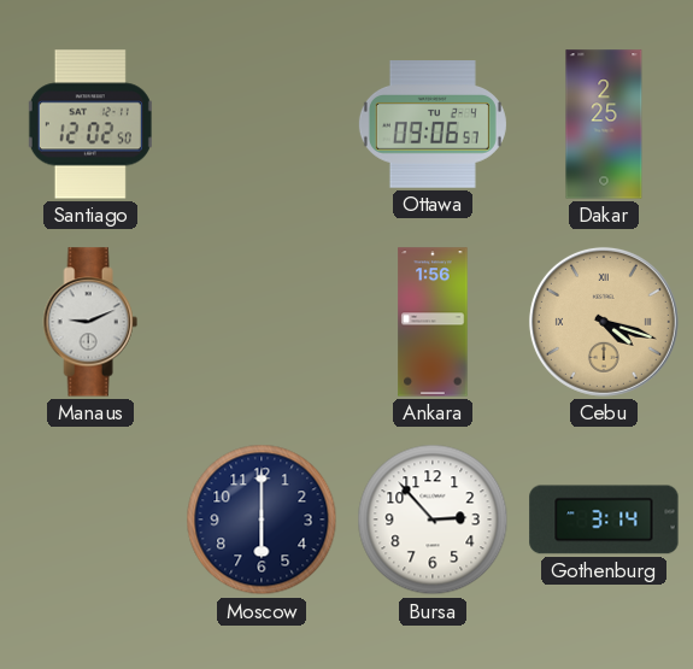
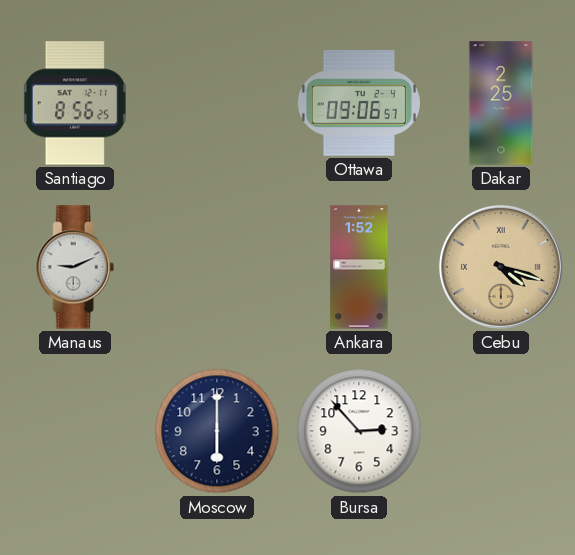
Santiago: 12:02 -> 8:56
Ankara: 1:56 -> 1:52
Gothenburg: 3:14 -> none
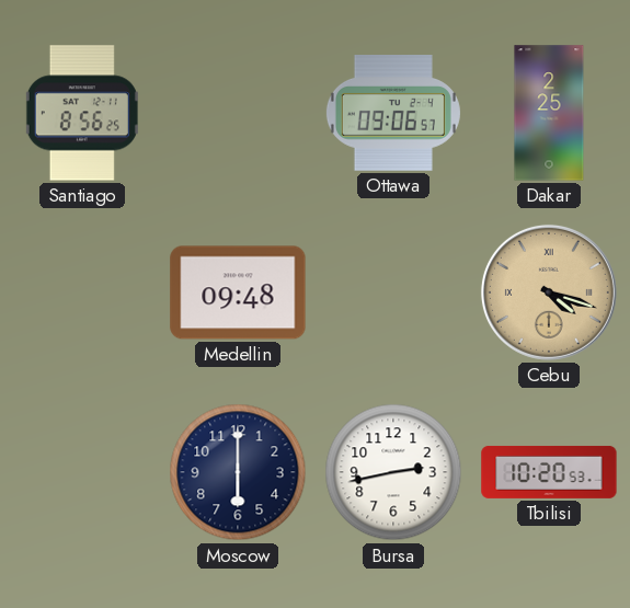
Manaus: 9:11 -> none
Medellin: none -> 09:48
Ankara: 1:52 -> none
Bursa: 2:53 -> 2:43
Tbilisi: none -> 10:20
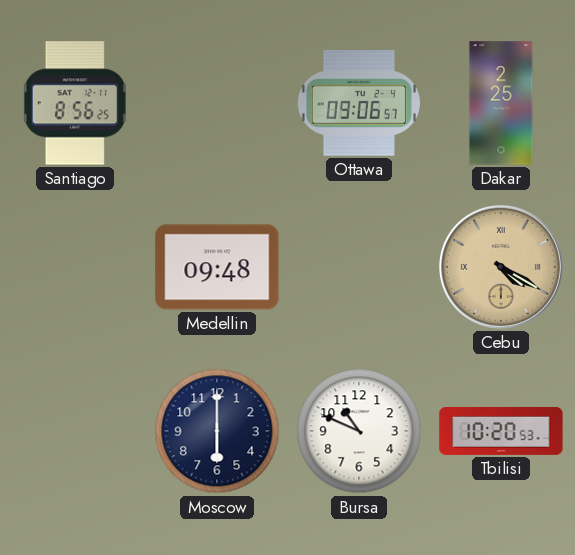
Cebu: 4:18 -> 4:20
Bursa: 2:43 -> 10:49
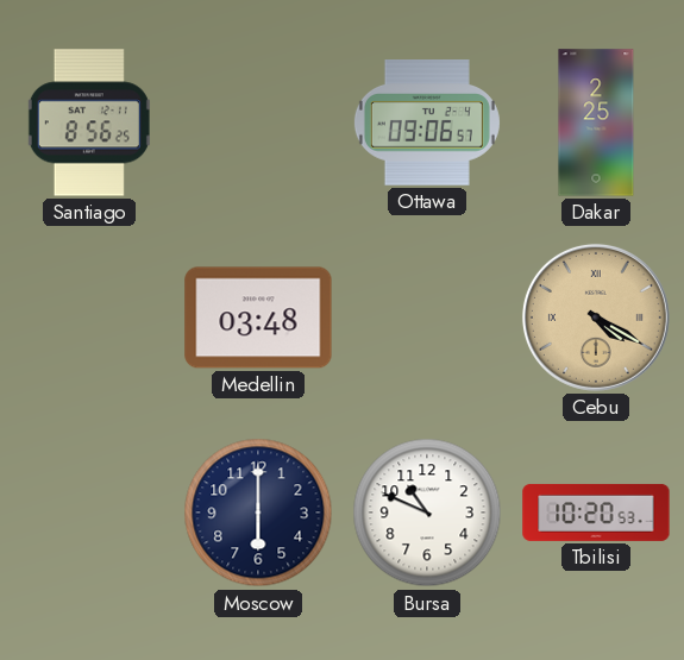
Medellin: 09:48 -> 03:48
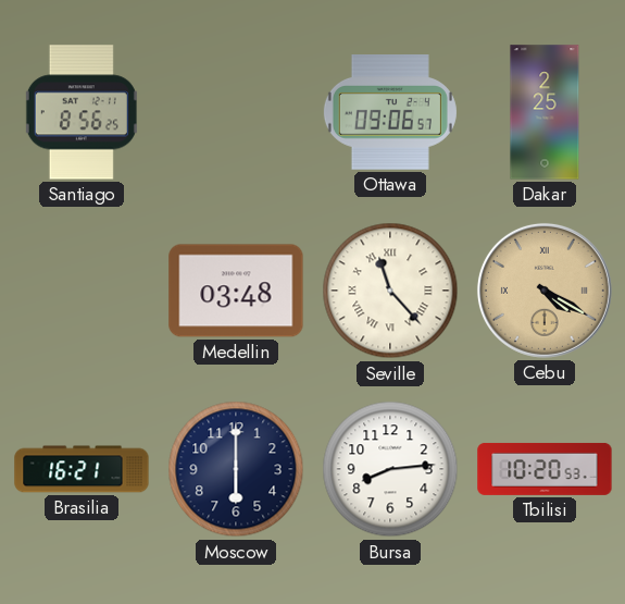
Seville: none -> 11:23
Brasilia: none -> 16:21
Bursa: 10:49 -> 8:14
